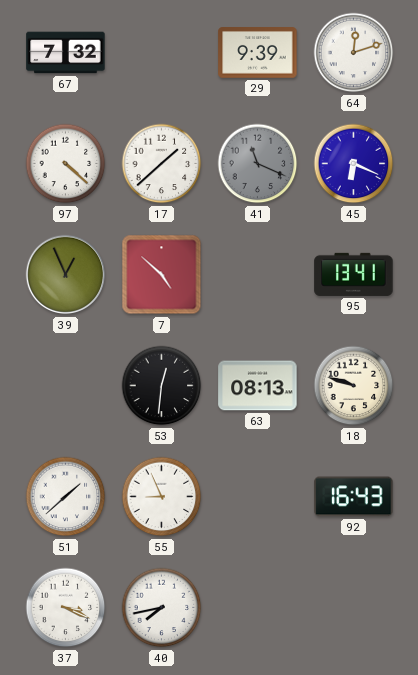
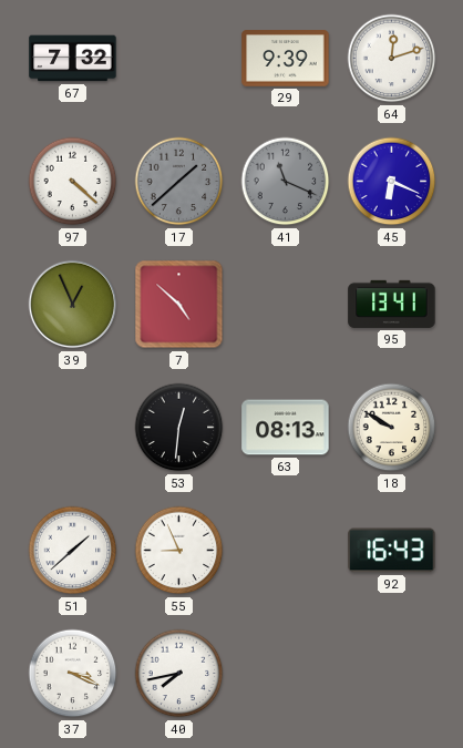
17 dial: white -> grey
18: 9:48 -> 9:50
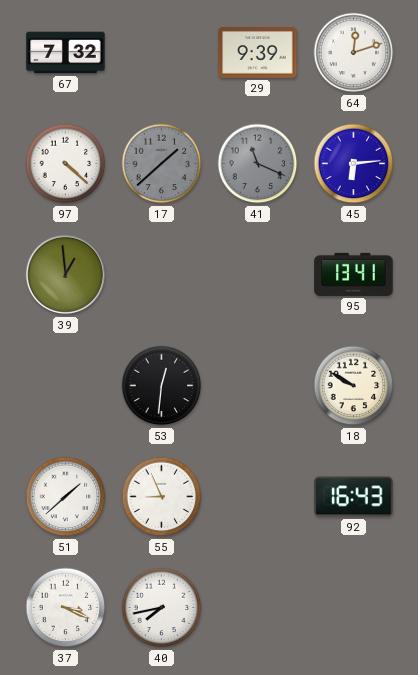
45: 6:19 -> 6:14
39: 12:56 -> 12:59
7: 4:52 -> none
63: 08:13 -> none
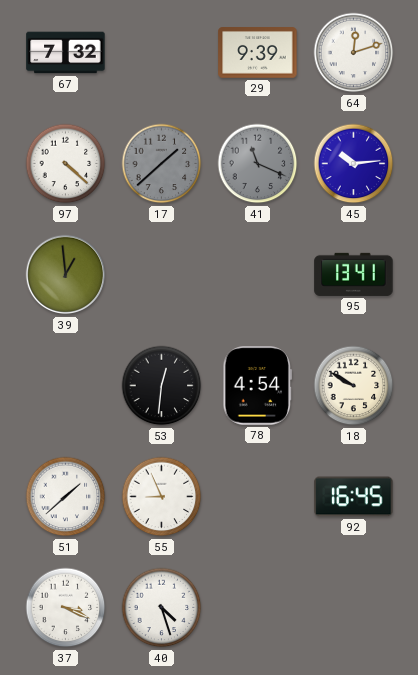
45: 6:14 -> 10:14
78: none -> 4:54
92: 16:43 -> 16:45
40: 7:43 -> 4:27
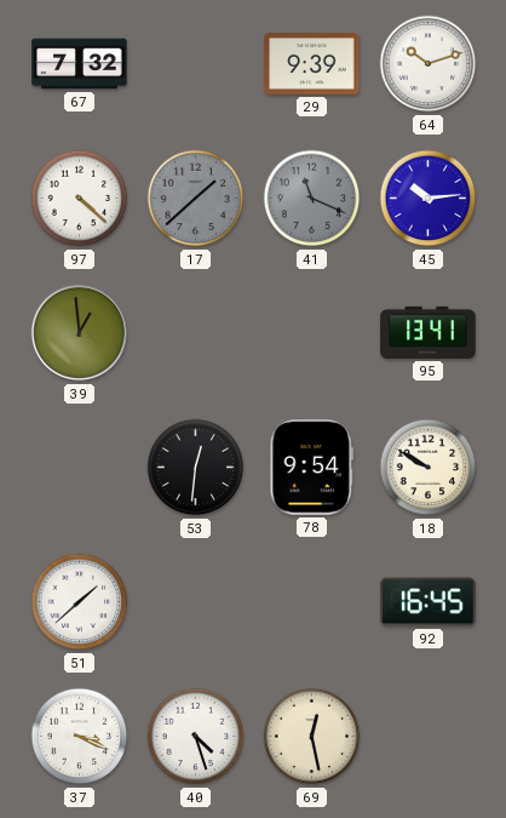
64: 12:12 -> 10:12
78: 4:54 -> 9:54
55: 8:56 -> none
69: none -> 12:28
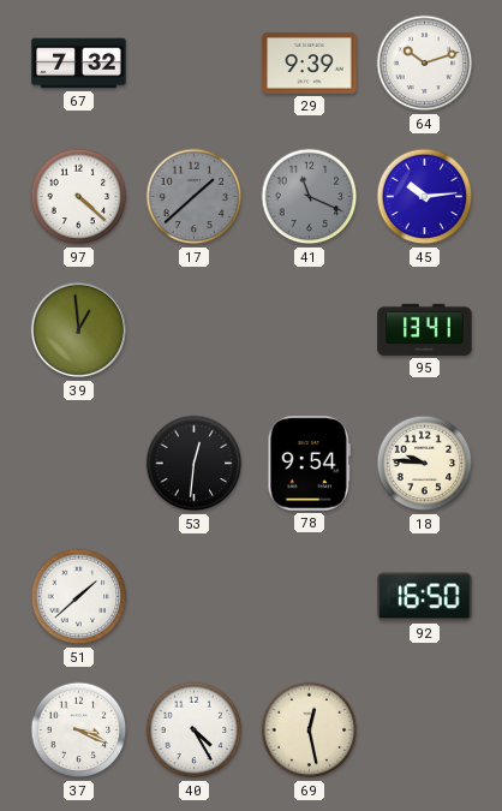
18: 9:50 -> 9:46
92: 16:45 -> 16:50
40: 4:27 -> 4:25
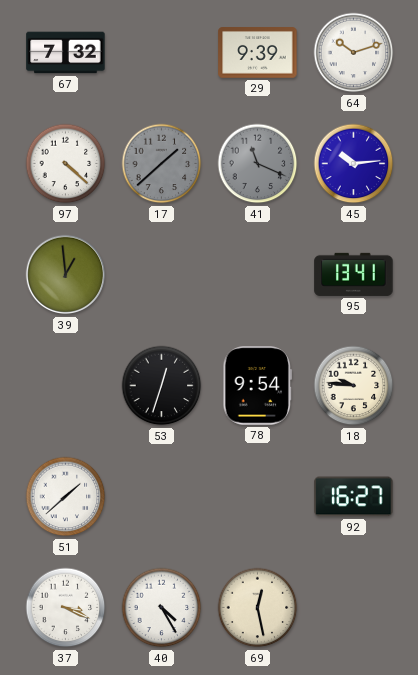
53: 12:31 -> 12:33
92: 16:50 -> 16:27
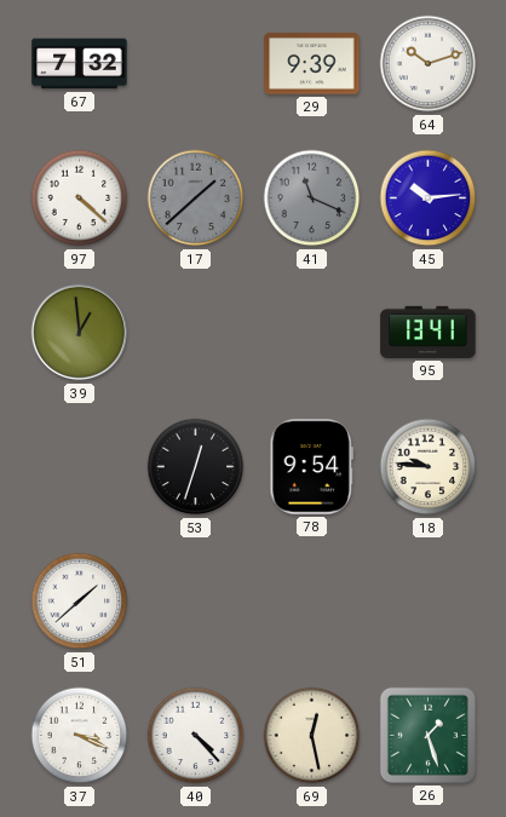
92: 16:27 -> none
40: 4:25 -> 4:23
26: none -> 1:27
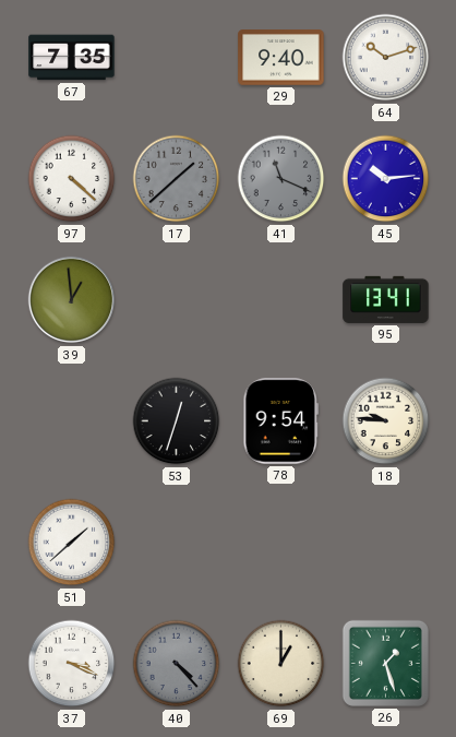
67: 7:32 -> 7:35
29: 9:39 -> 9:40
40 dial: white -> grey
69: 12:28 -> 1:00
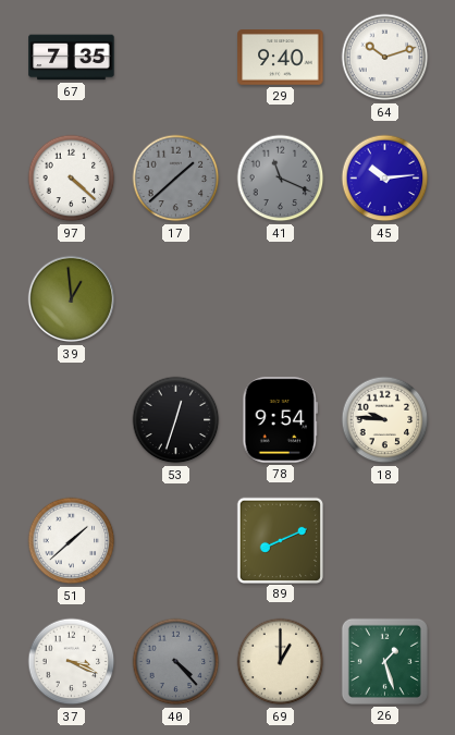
95: 13:41 -> none
89: none -> 8:11
